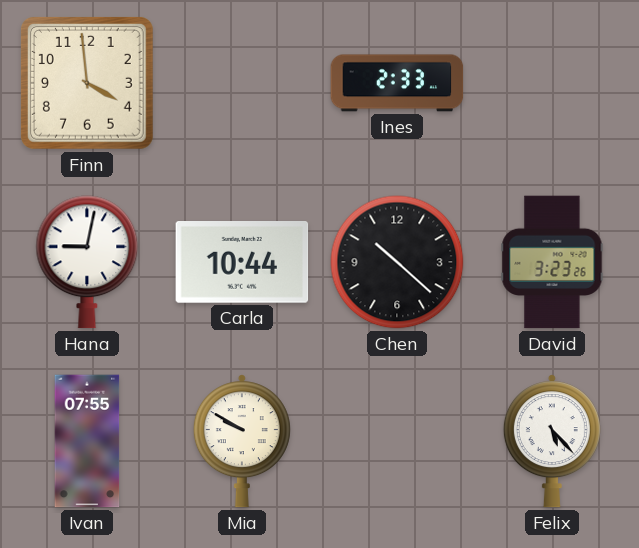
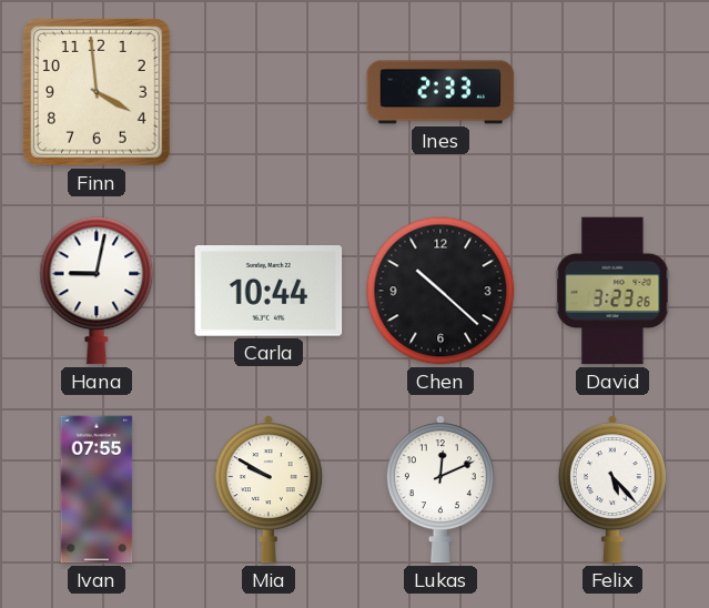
Lukas: none -> 12:11
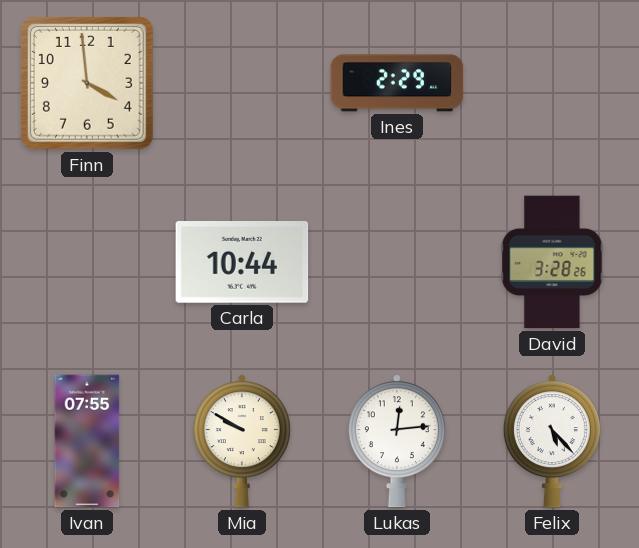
Ines: 2:33 -> 2:29
Hana: 9:02 -> none
Chen: 10:22 -> none
David: 3:23 -> 3:28
Lukas: 12:11 -> 12:14
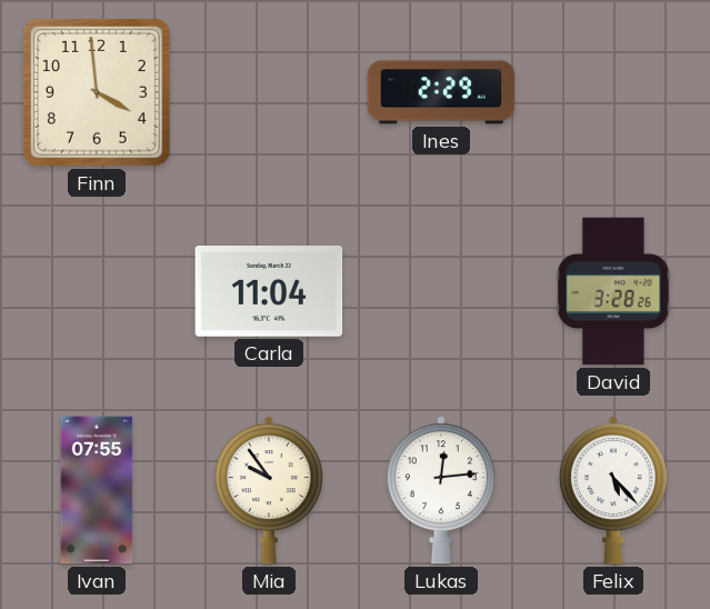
Carla: 10:44 -> 11:04
Mia: 9:50 -> 9:54
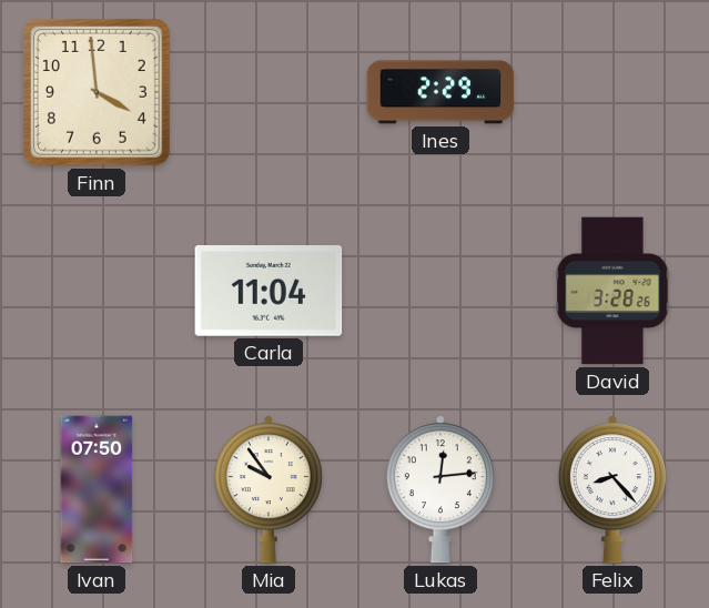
Ivan: 07:55 -> 07:50
Felix: 5:23 -> 8:23
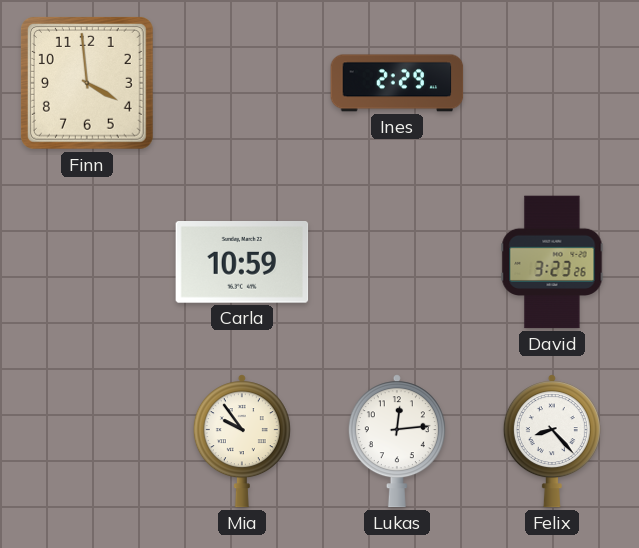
Carla: 11:04 -> 10:59
David: 3:28 -> 3:23
Ivan: 07:50 -> none
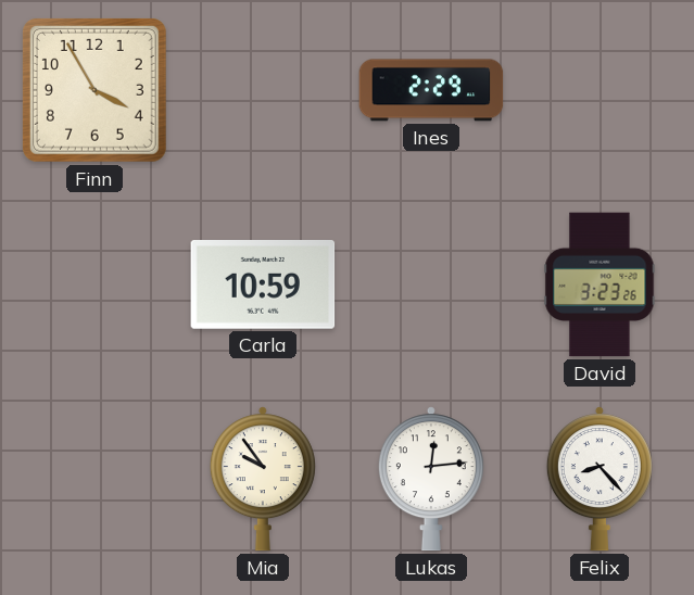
Finn: 3:59 -> 3:55
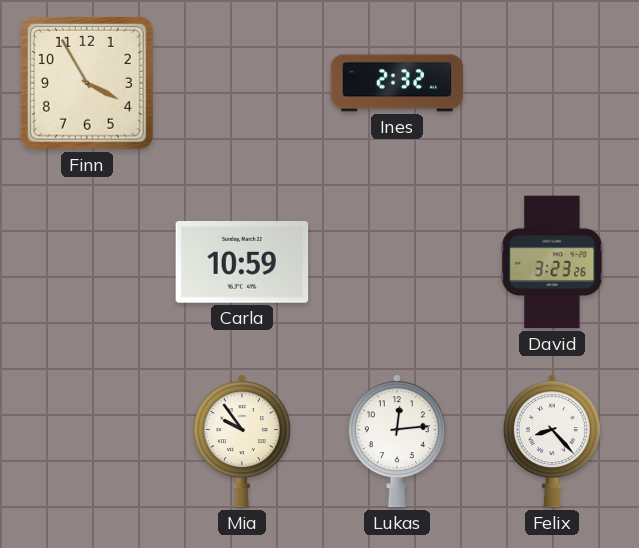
Ines: 2:29 -> 2:32
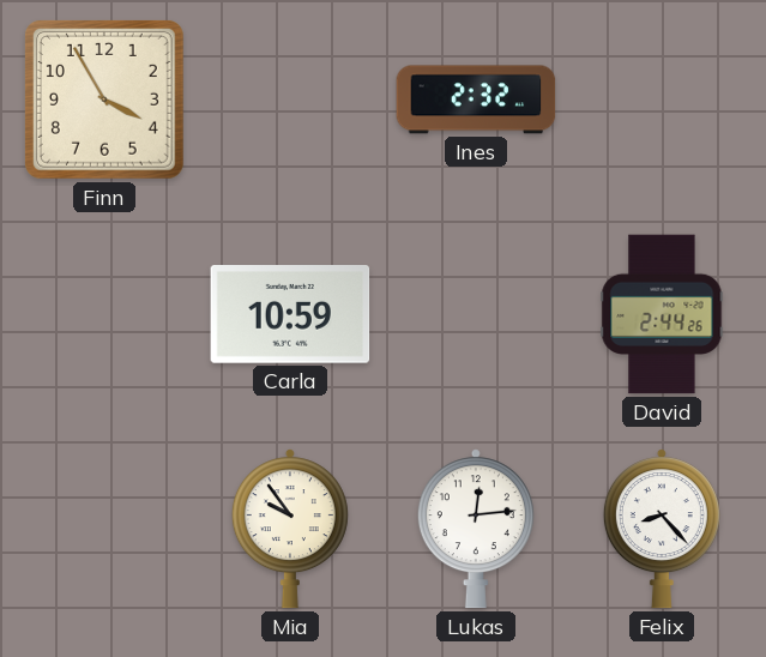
David: 3:23 -> 2:44
